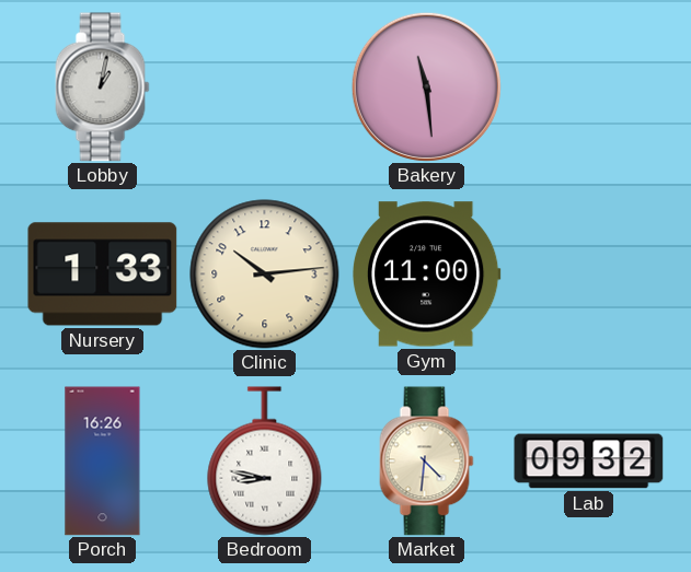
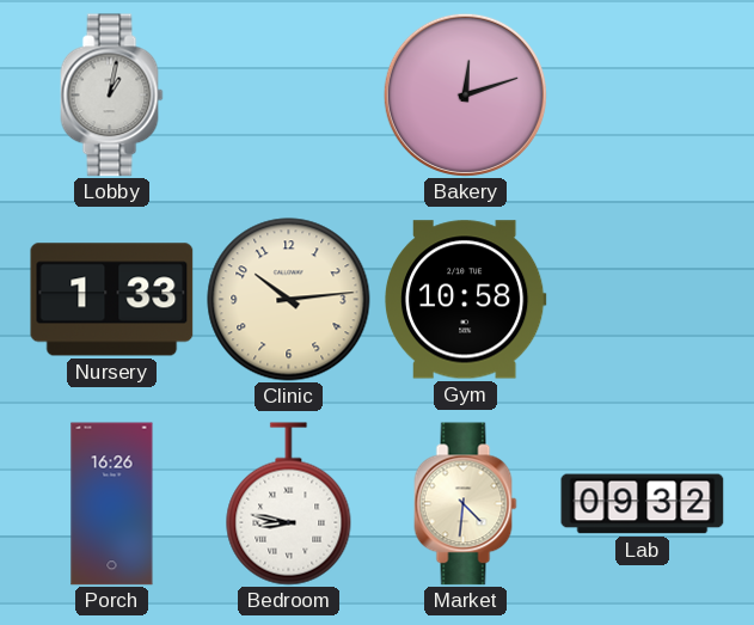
Bakery: 11:29 -> 12:12
Gym: 11:00 -> 10:58
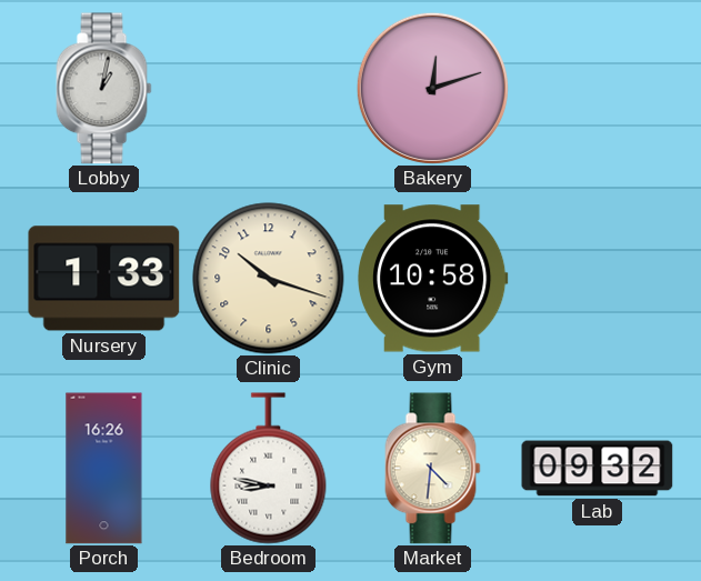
Clinic: 10:14 -> 10:18
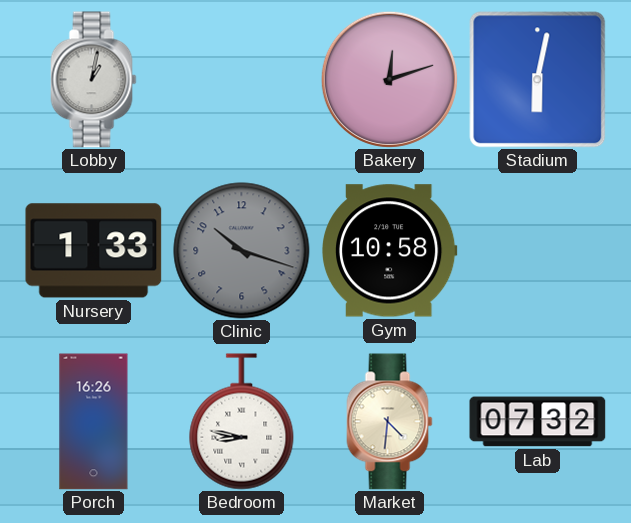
Stadium: none -> 6:02
Clinic dial: cream -> grey
Lab: 09:32 -> 07:32
